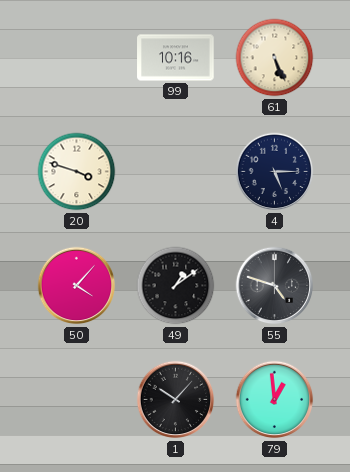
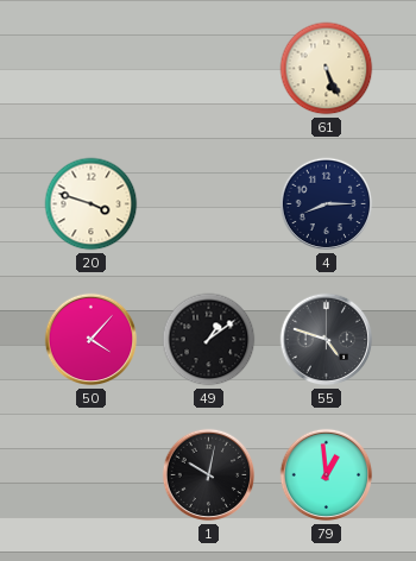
99: 10:16 -> none
4: 5:15 -> 8:15
1: 10:07 -> 10:02
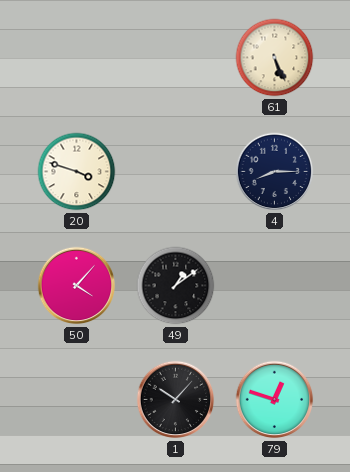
55: 4:48 -> none
1: 10:02 -> 10:07
79: 12:59 -> 12:48
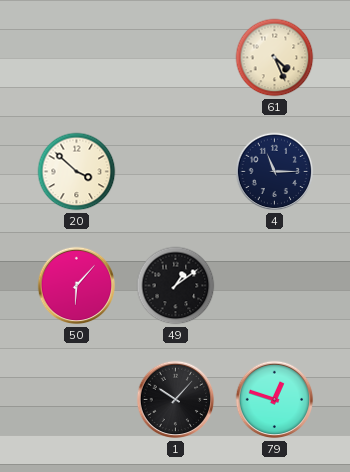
61: 5:26 -> 4:26
20: 3:48 -> 3:52
4: 8:15 -> 11:15
50: 4:07 -> 6:07
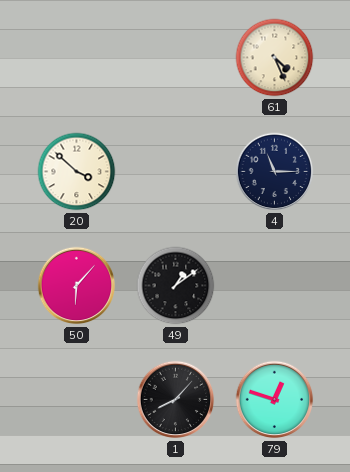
1: 10:07 -> 8:07
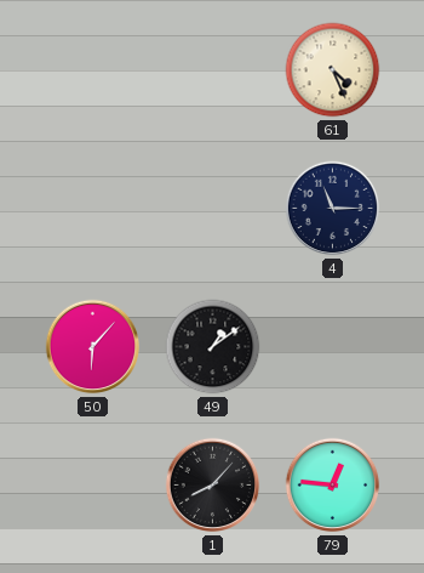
20: 3:52 -> none
79: 12:48 -> 12:46
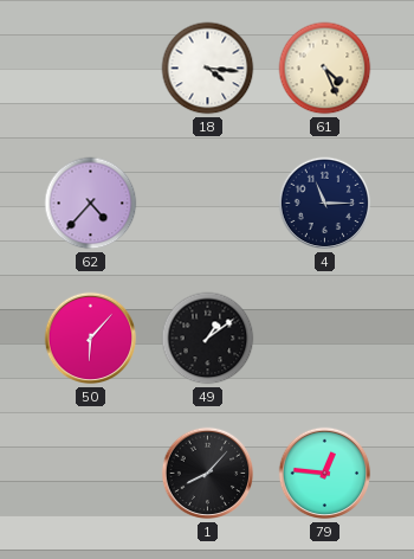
18: none -> 4:16
62: none -> 4:37
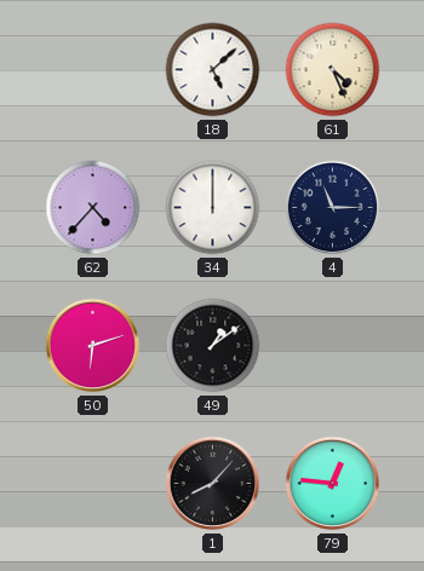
18: 4:16 -> 5:08
34: none -> 12:00
50: 6:07 -> 6:12
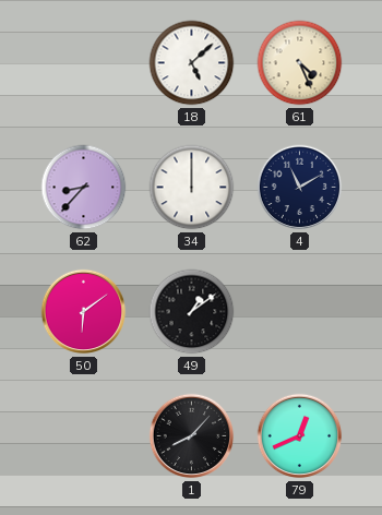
62: 4:37 -> 8:37
4: 11:15 -> 11:10
50: 6:12 -> 6:09
79: 12:46 -> 12:41
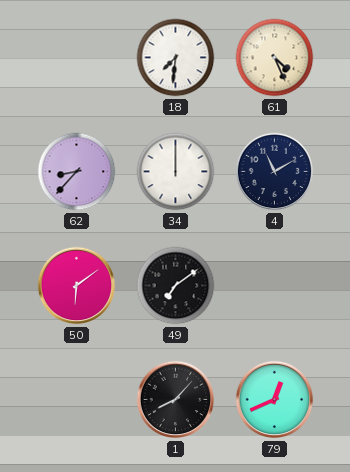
18: 5:08 -> 7:31
49: 1:09 -> 7:09
